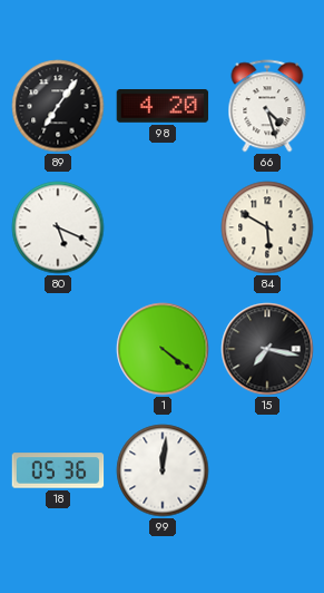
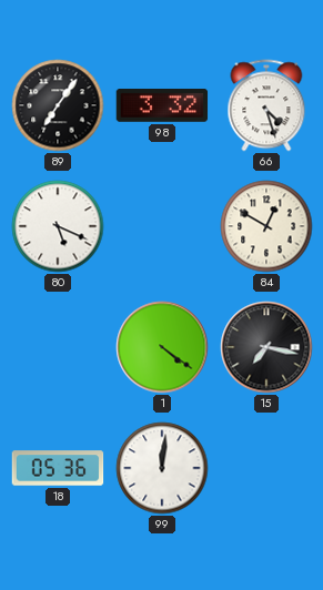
98: 4:20 -> 3:32
84: 5:50 -> 12:50
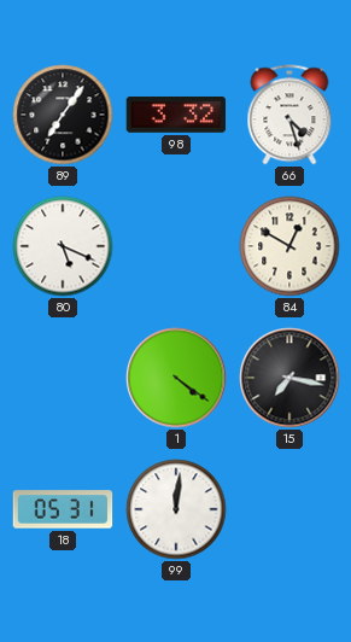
18: 05:36 -> 05:31
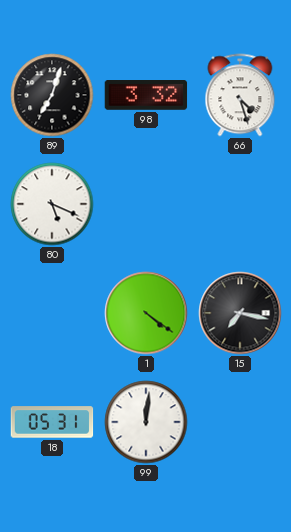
89: 7:06 -> 7:03
84: 12:50 -> none
